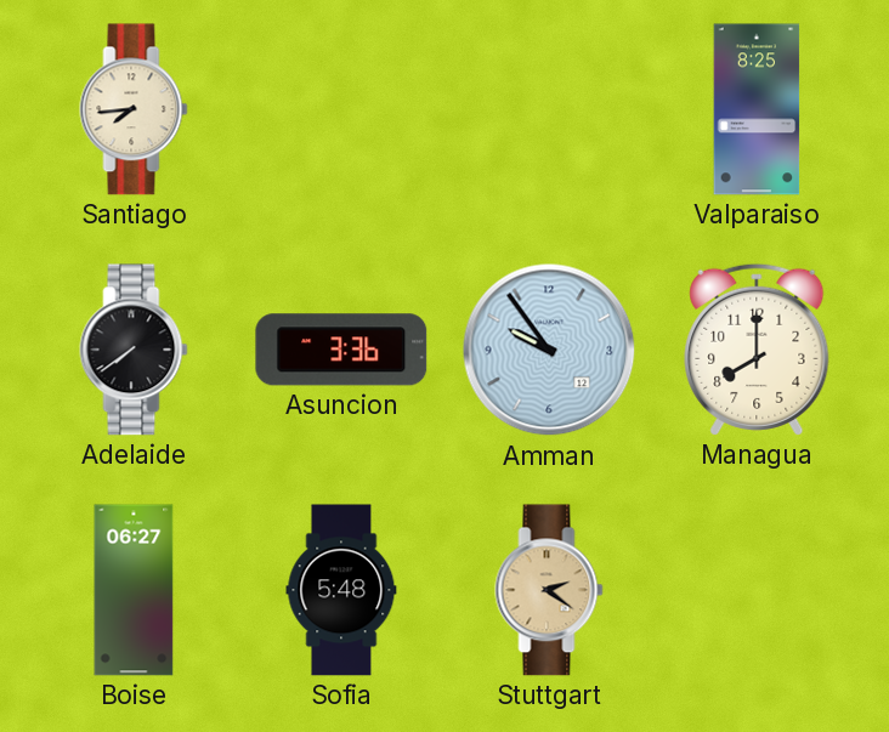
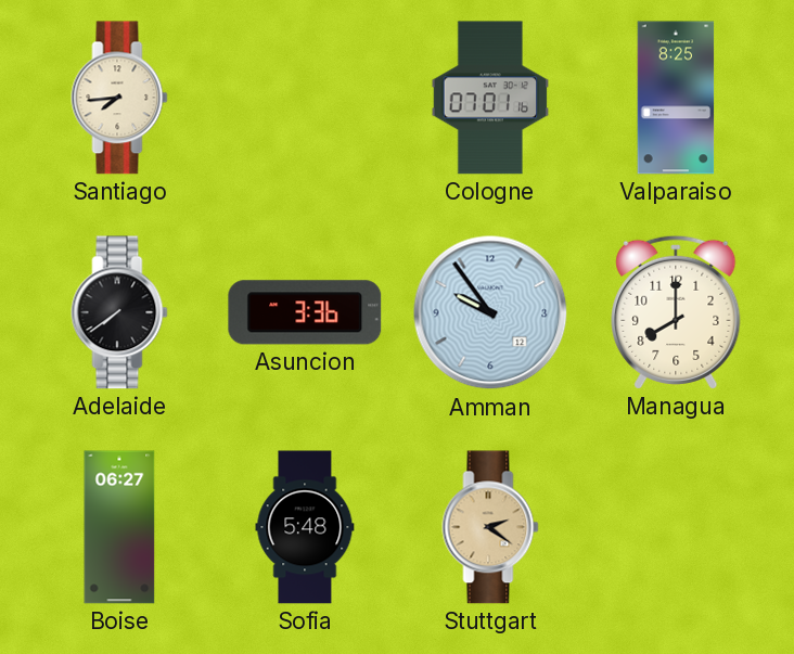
Cologne: none -> 07:01
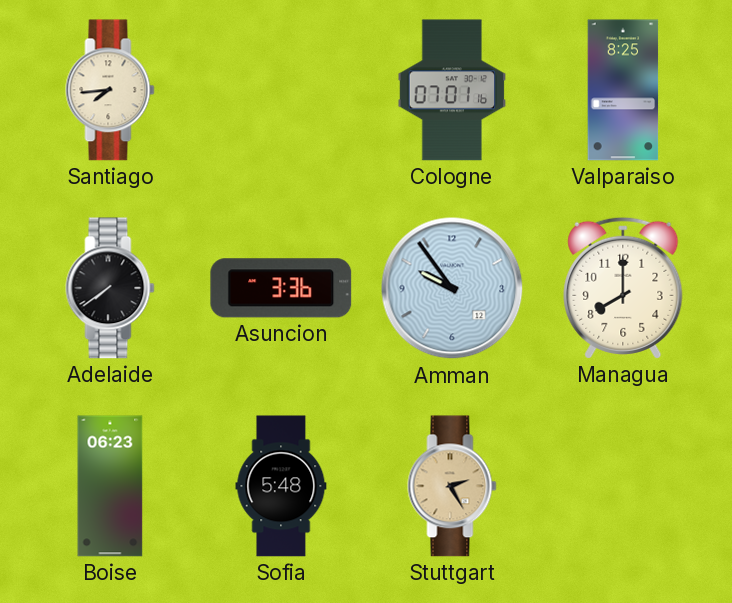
Boise: 06:27 -> 06:23
Stuttgart: 2:21 -> 2:25
